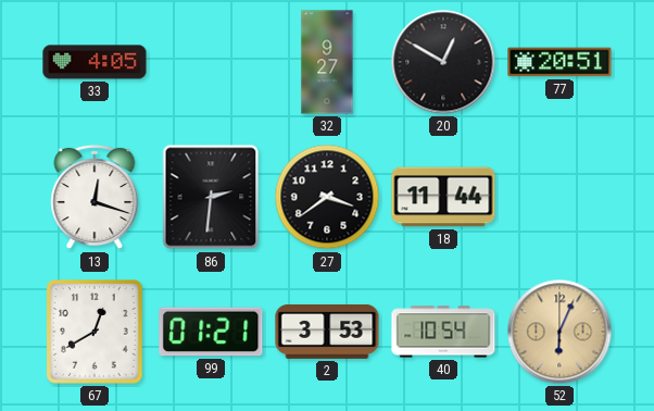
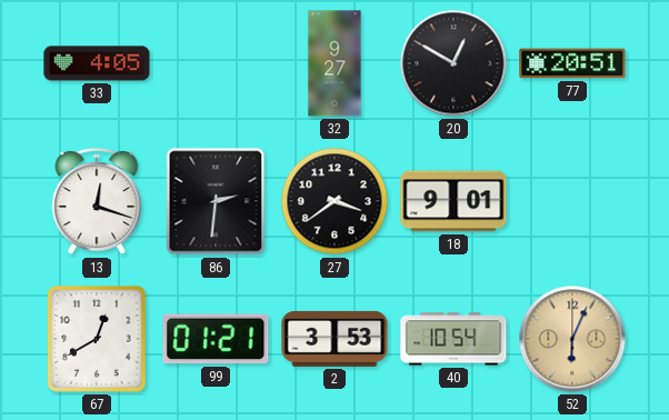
18: 11:44 -> 9:01
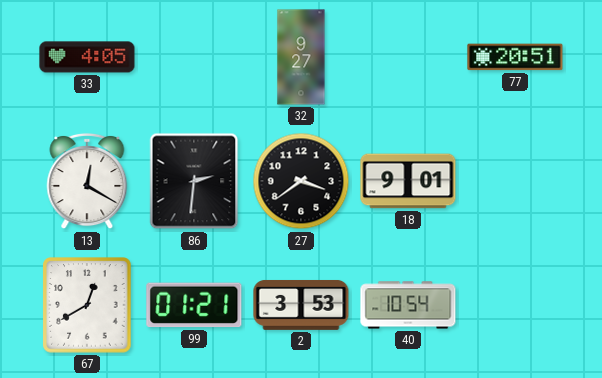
20: 12:50 -> none
13: 12:18 -> 12:20
52: 6:04 -> none
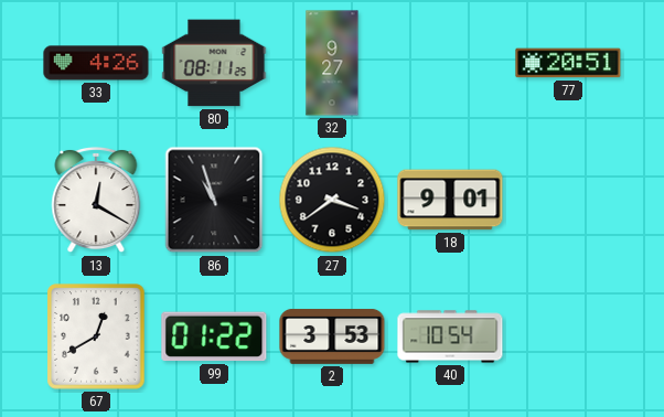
33: 4:05 -> 4:26
80: none -> 08:11
86: 2:31 -> 10:57
99: 01:21 -> 01:22
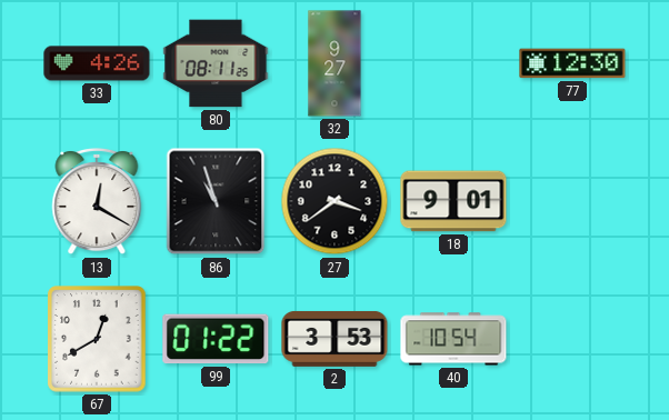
77: 20:51 -> 12:30
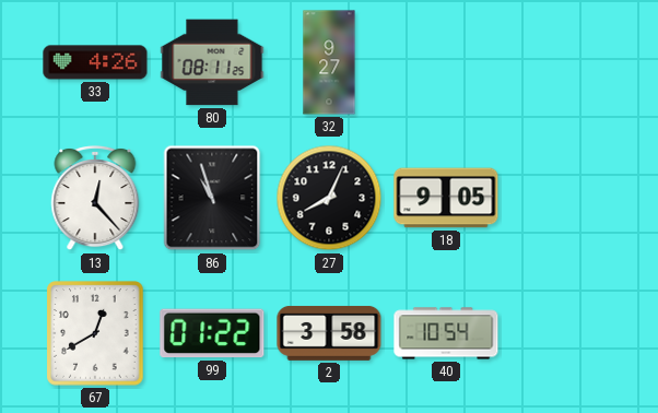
77: 12:30 -> none
13: 12:20 -> 12:23
27: 3:39 -> 8:04
18: 9:01 -> 9:05
2: 3:53 -> 3:58
